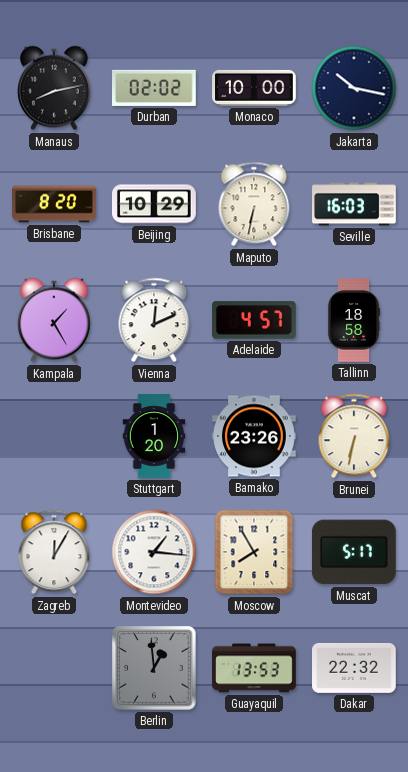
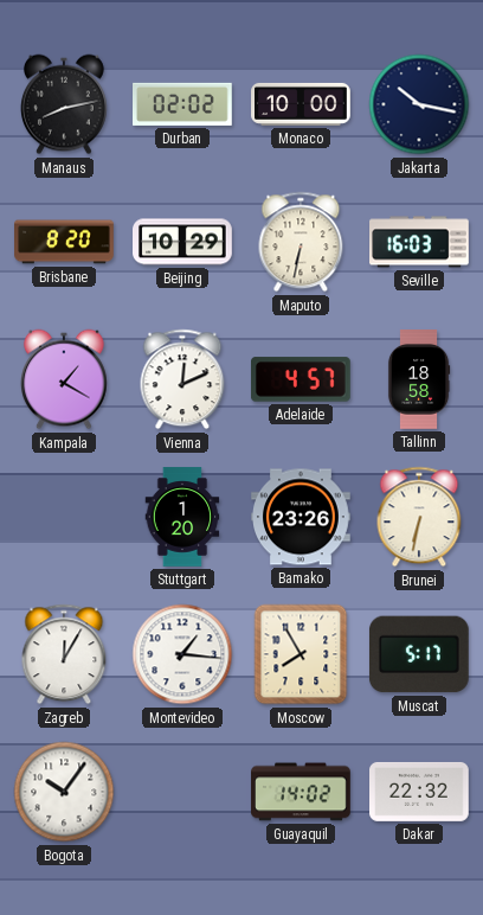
Kampala: 1:25 -> 1:20
Bogota: none -> 10:06
Berlin: 12:59 -> none
Guayaquil: 13:53 -> 14:02
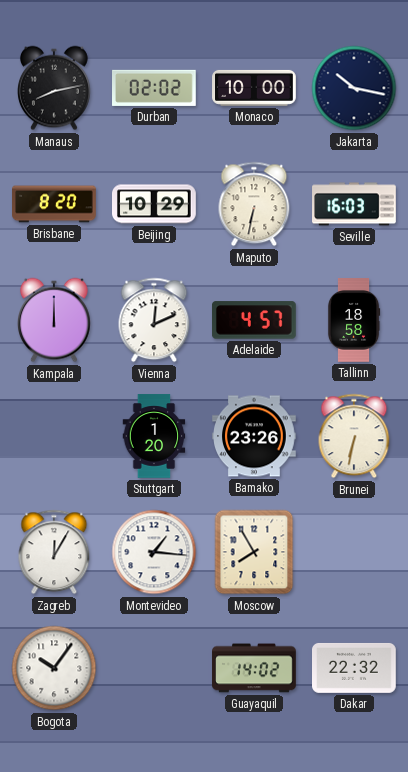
Kampala: 1:20 -> 12:00
Muscat: 5:17 -> none
